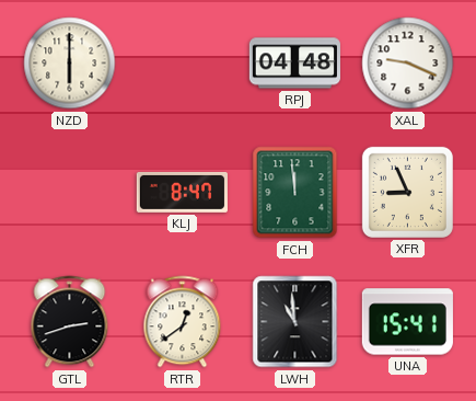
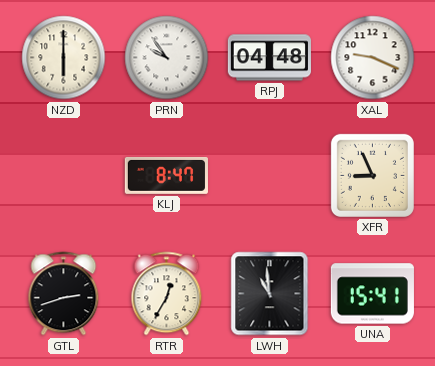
PRN: none -> 9:54
FCH: 11:59 -> none
RTR: 12:39 -> 12:35
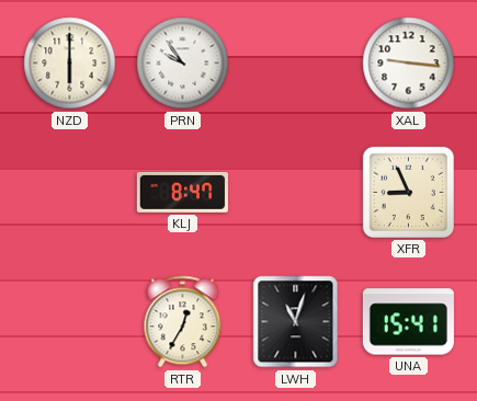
RPJ: 04:48 -> none
XAL: 9:19 -> 9:16
GTL: 2:42 -> none
LWH: 10:59 -> 11:03
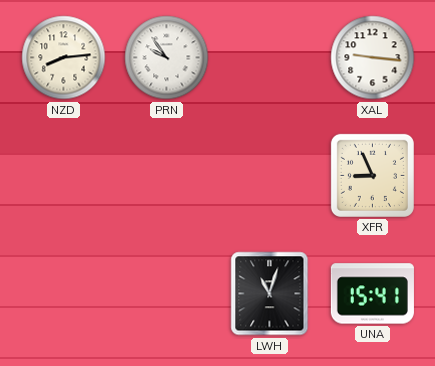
NZD: 6:00 -> 8:14
KLJ: 8:47 -> none
RTR: 12:35 -> none
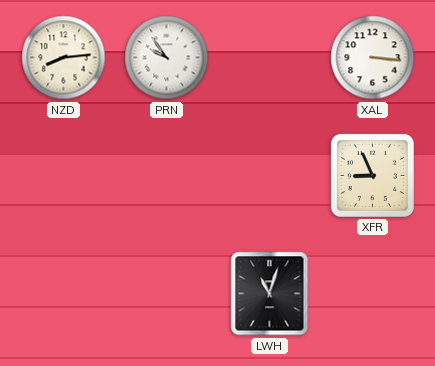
XAL: 9:16 -> 3:16
UNA: 15:41 -> none
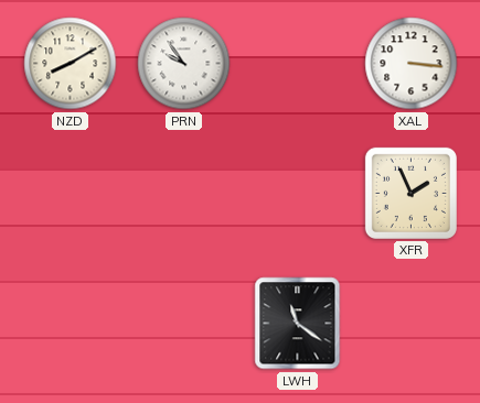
NZD: 8:14 -> 8:10
XFR: 8:56 -> 1:56
LWH: 11:03 -> 11:21
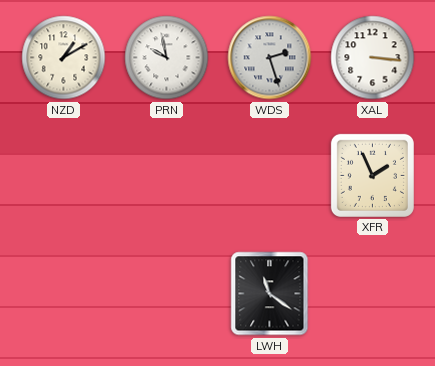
NZD: 8:10 -> 1:10
PRN: 9:54 -> 9:58
WDS: none -> 2:27
